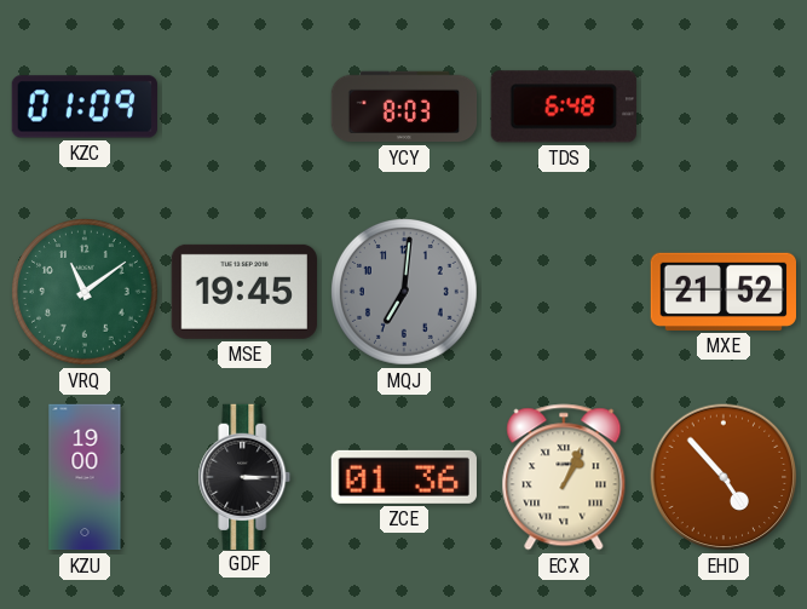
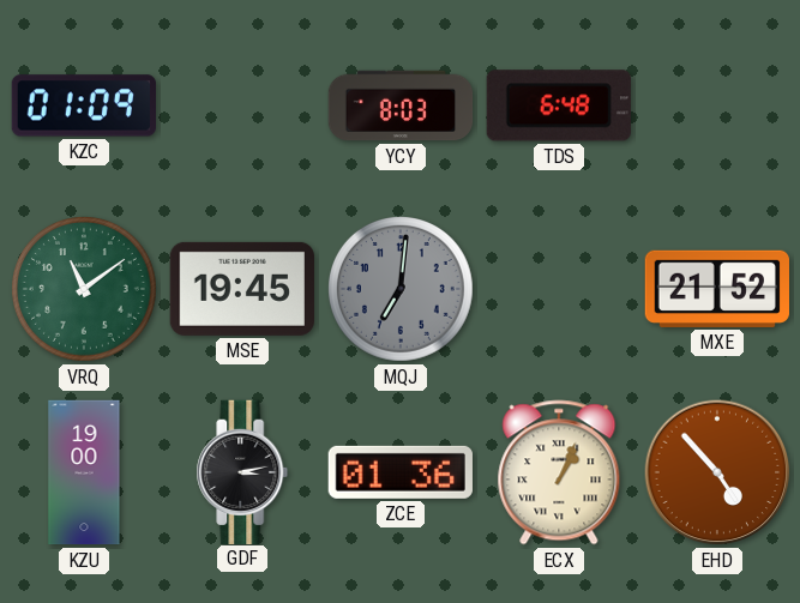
GDF: 3:15 -> 3:13
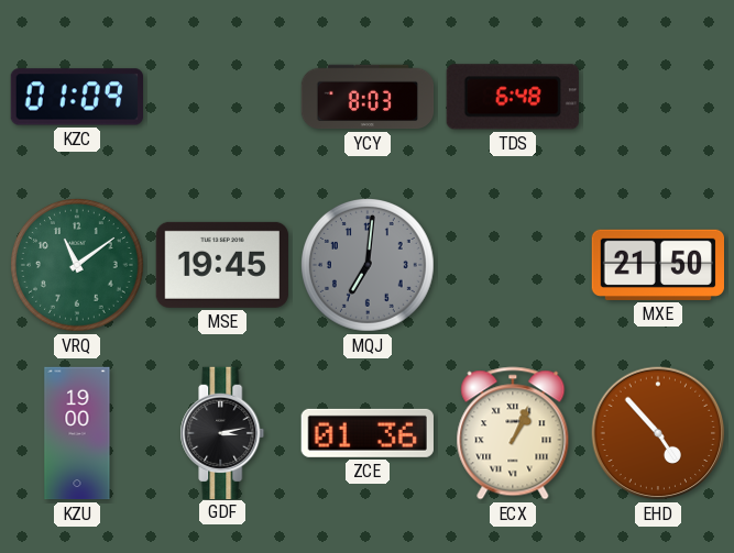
MXE: 21:52 -> 21:50
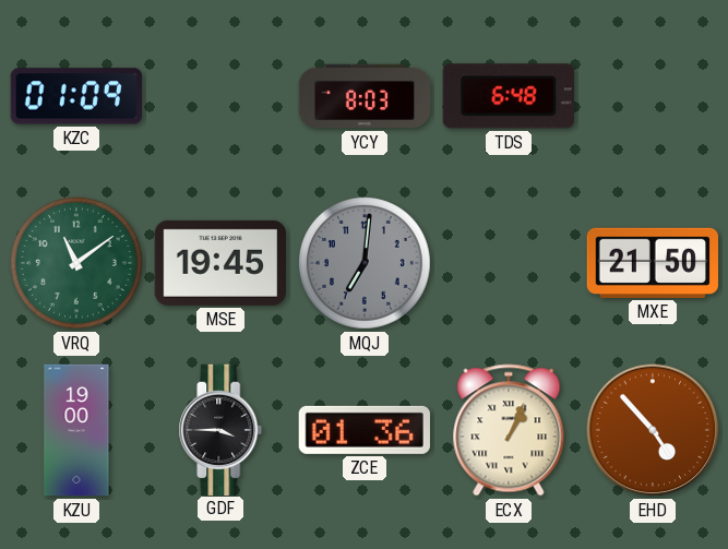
GDF: 3:13 -> 3:45
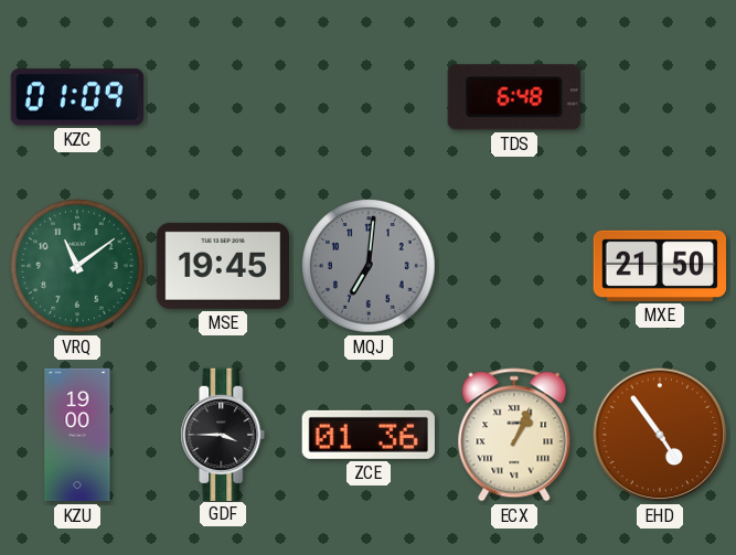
YCY: 8:03 -> none
EHD: 4:53 -> 4:54
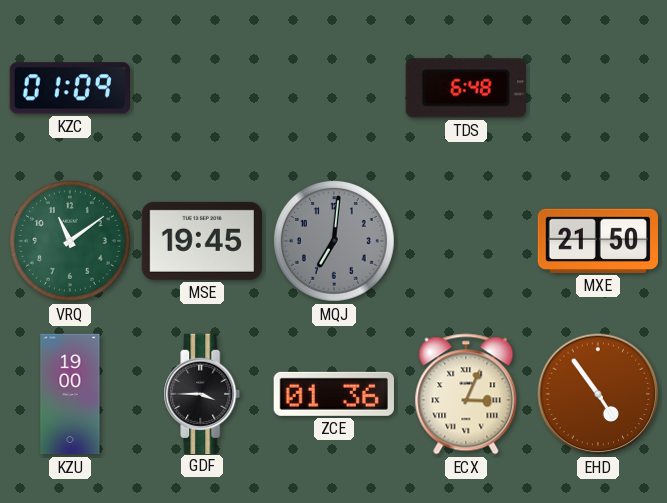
ECX: 1:04 -> 3:04
